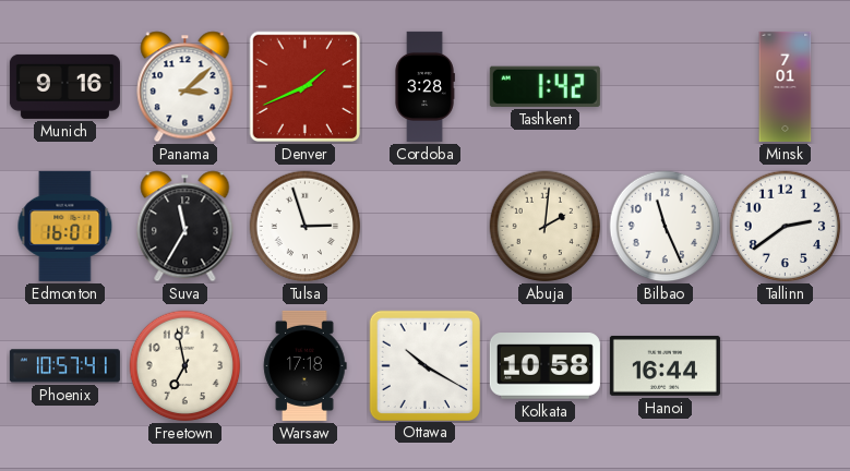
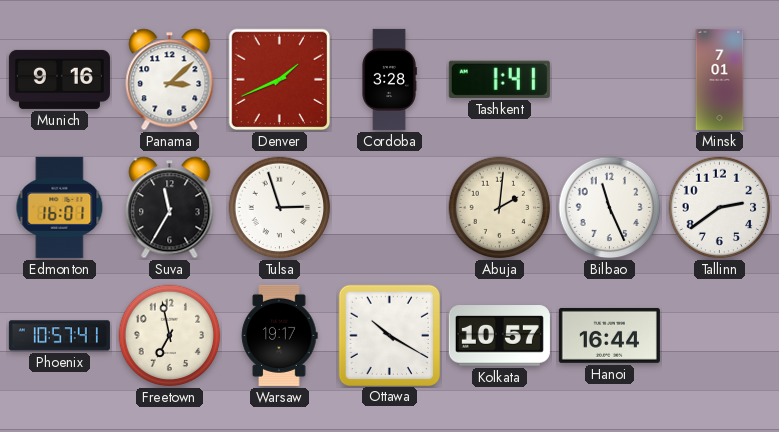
Tashkent: 1:42 -> 1:41
Warsaw: 17:18 -> 19:17
Kolkata: 10:58 -> 10:57
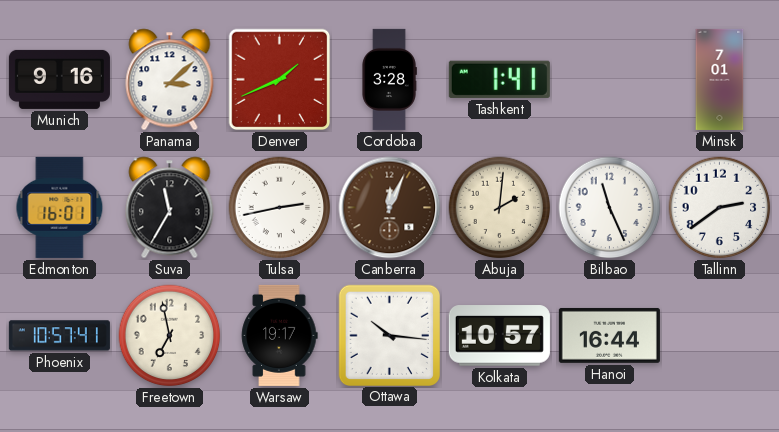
Tulsa: 2:57 -> 2:43
Canberra: none -> 12:04
Ottawa: 10:20 -> 10:16
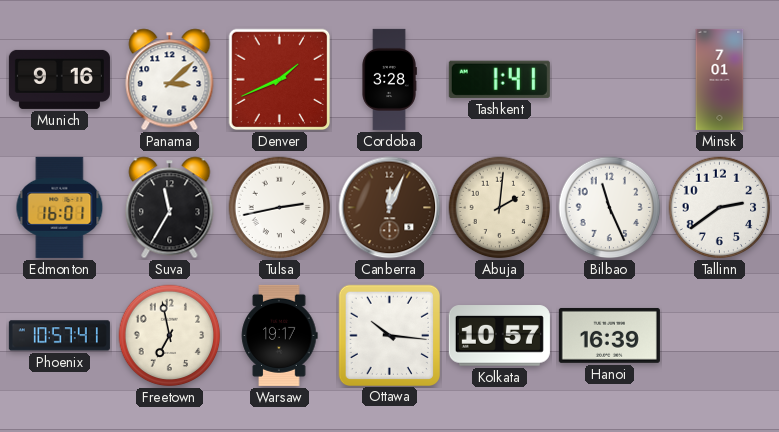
Hanoi: 16:44 -> 16:39
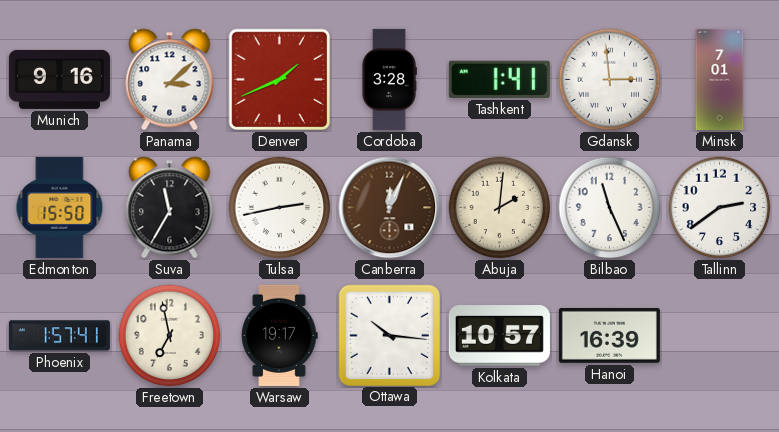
Gdansk: none -> 2:59
Edmonton: 16:01 -> 15:50
Phoenix: 10:57 -> 1:57
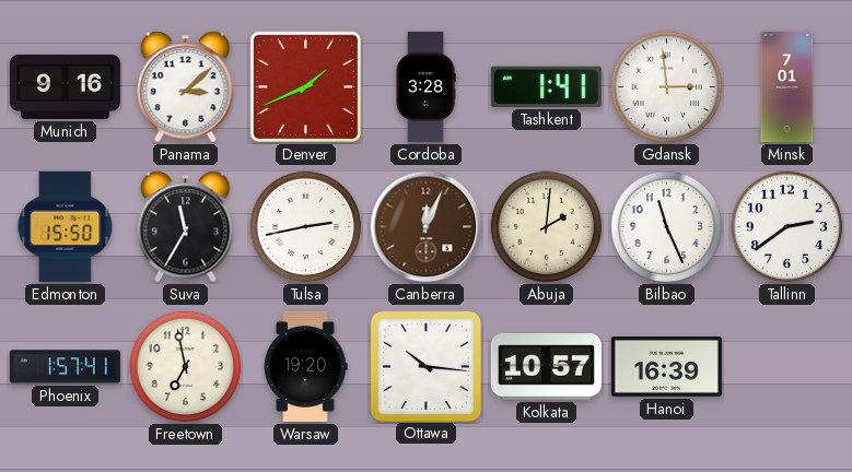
Warsaw: 19:17 -> 19:20
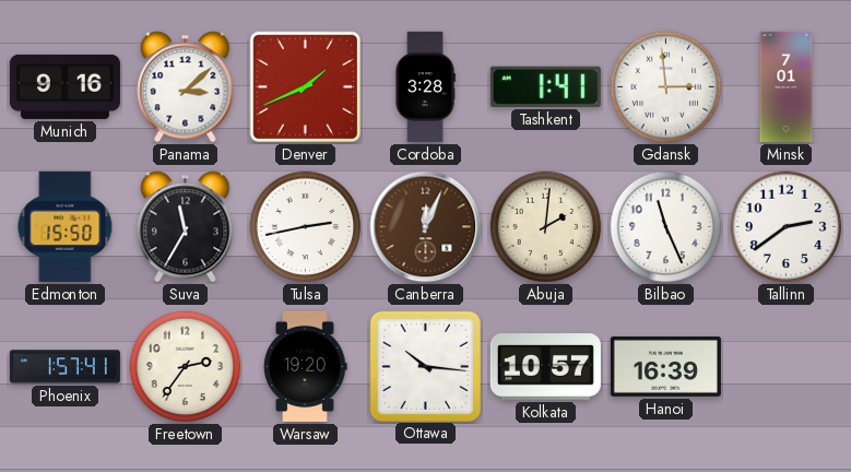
Freetown: 6:58 -> 2:36
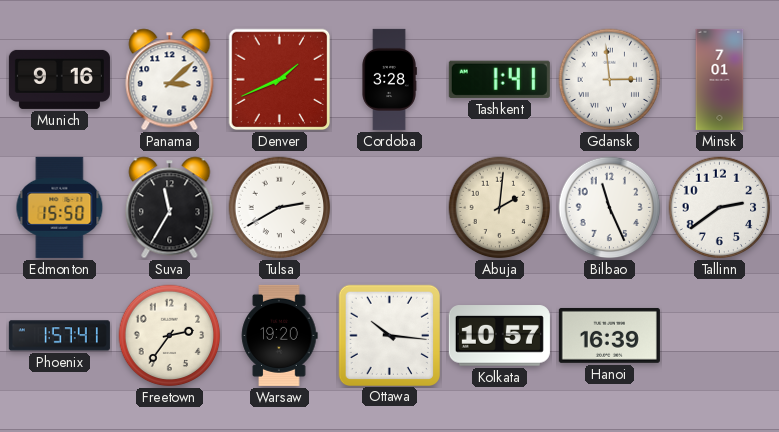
Tulsa: 2:43 -> 2:40
Canberra: 12:04 -> none
